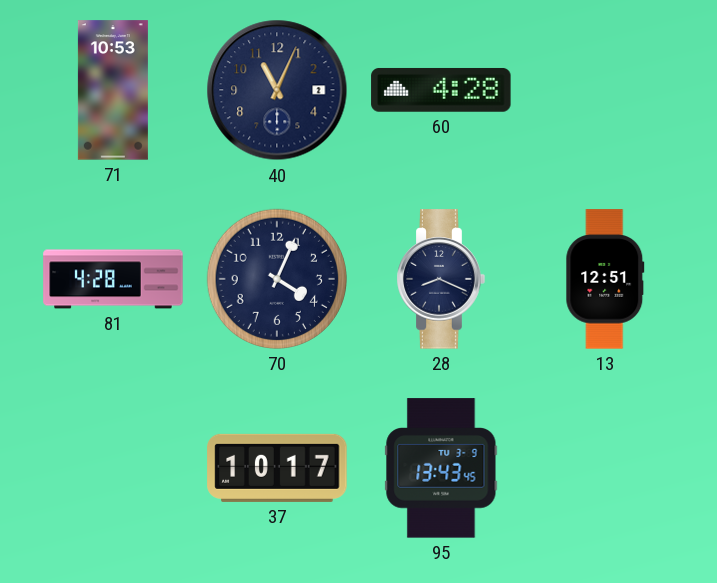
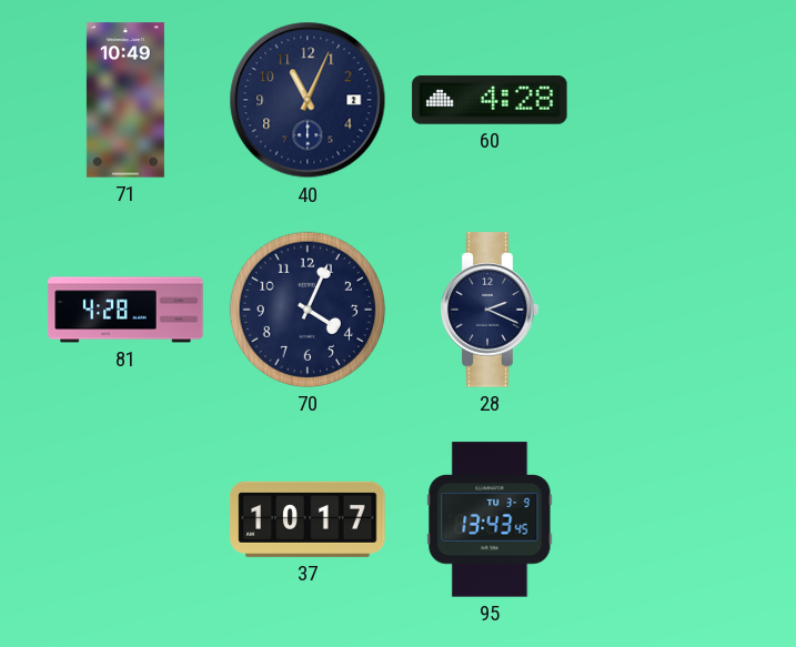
71: 10:53 -> 10:49
28: 8:19 -> 2:19
13: 12:51 -> none
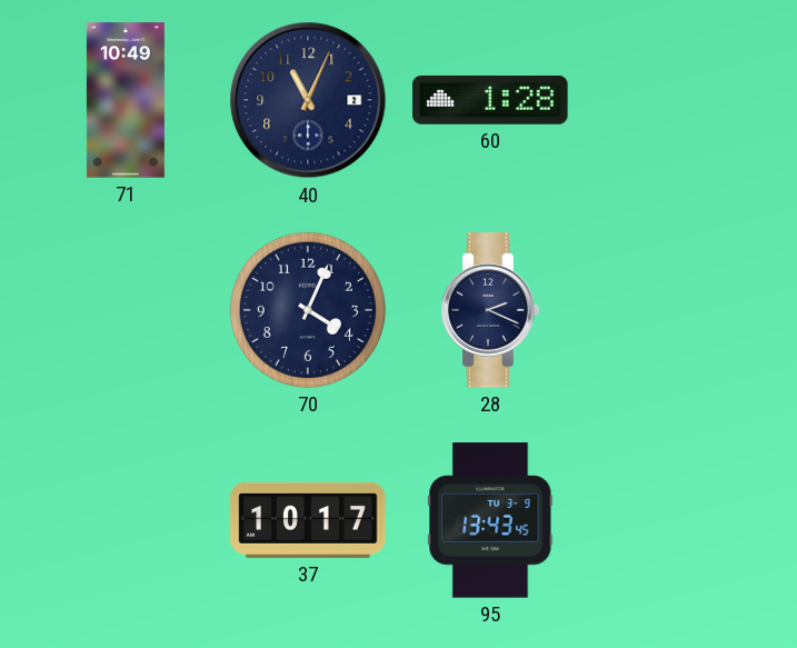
60: 4:28 -> 1:28
81: 4:28 -> none
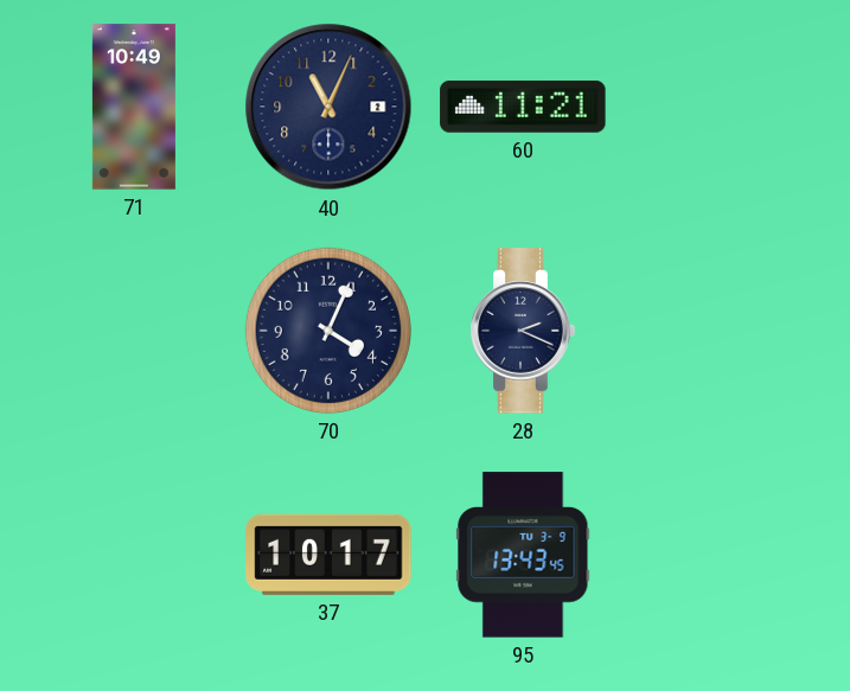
60: 1:28 -> 11:21
